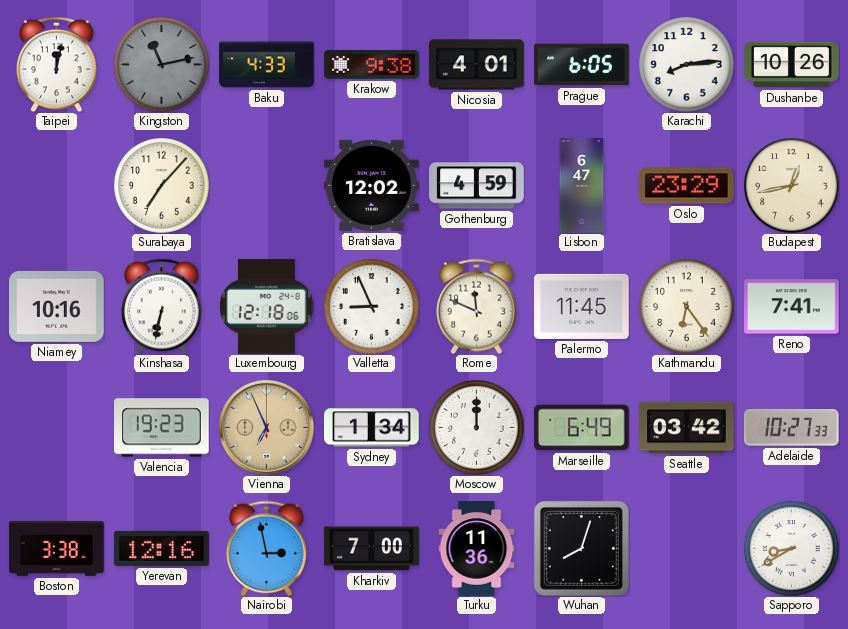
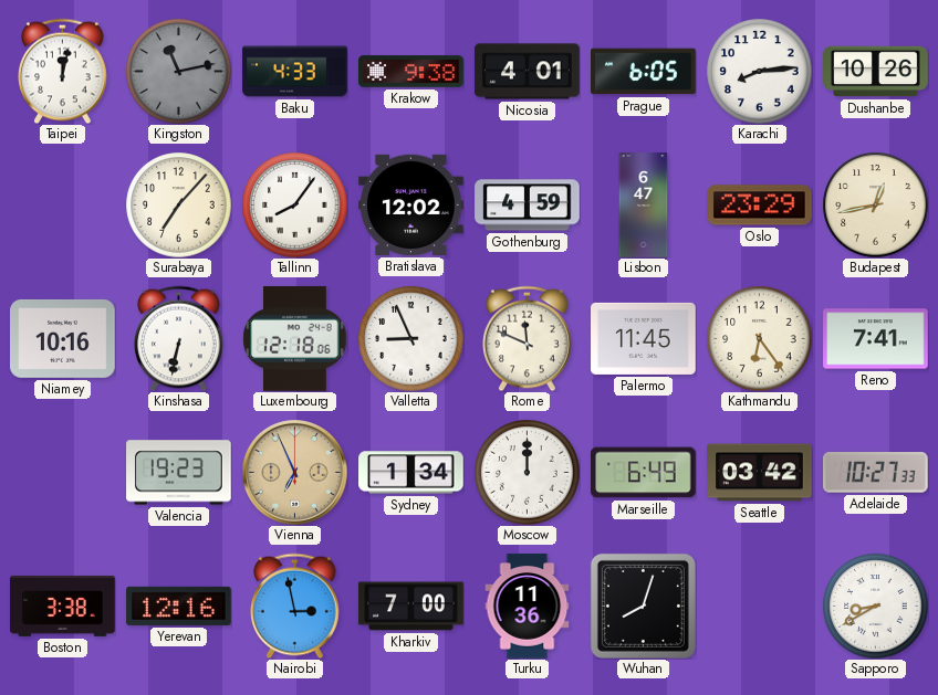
Tallinn: none -> 8:06
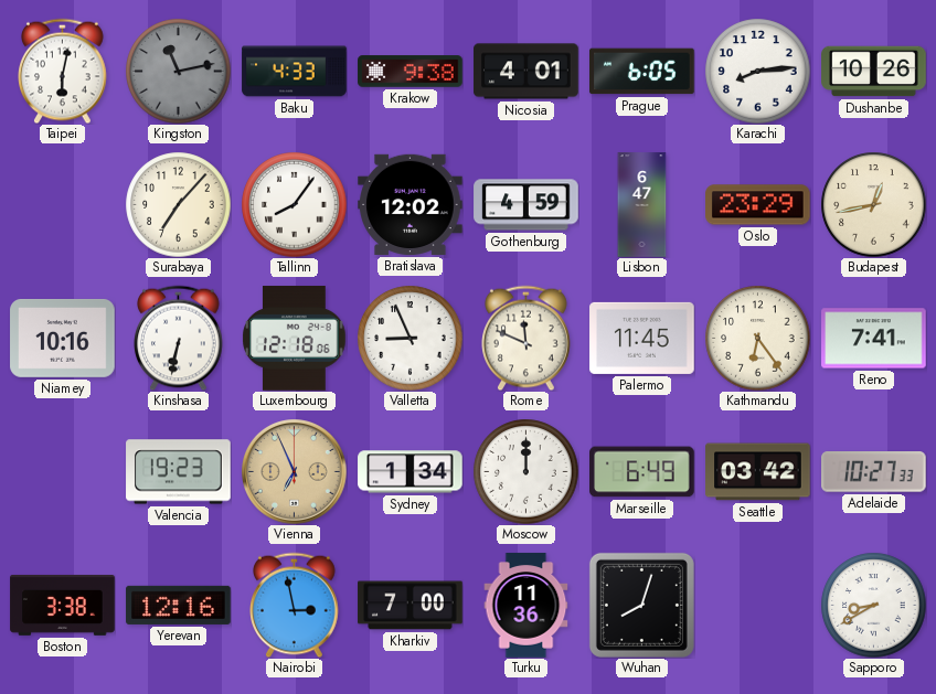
Taipei: 12:02 -> 6:02
